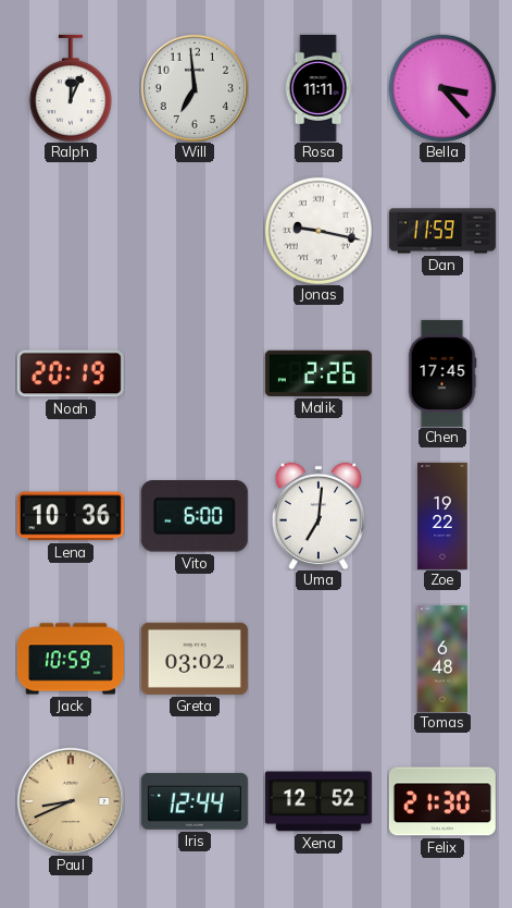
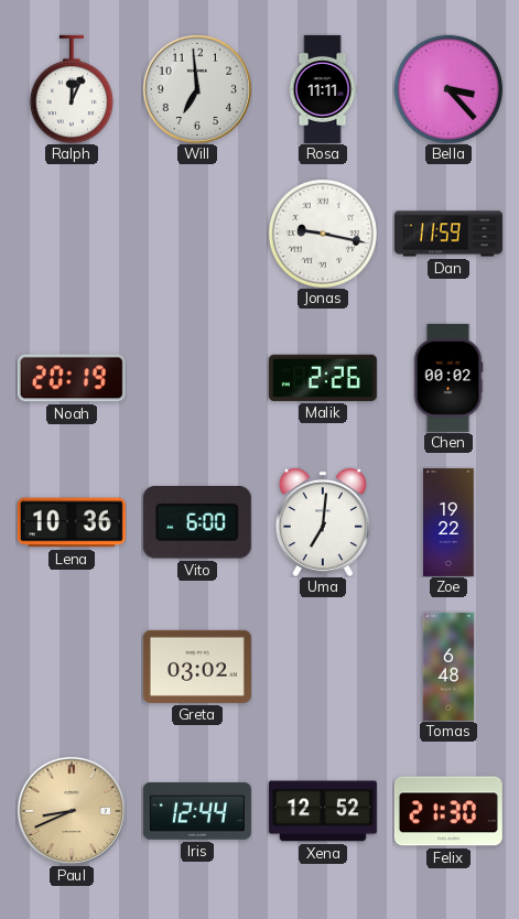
Chen: 17:45 -> 00:02
Jack: 10:59 -> none
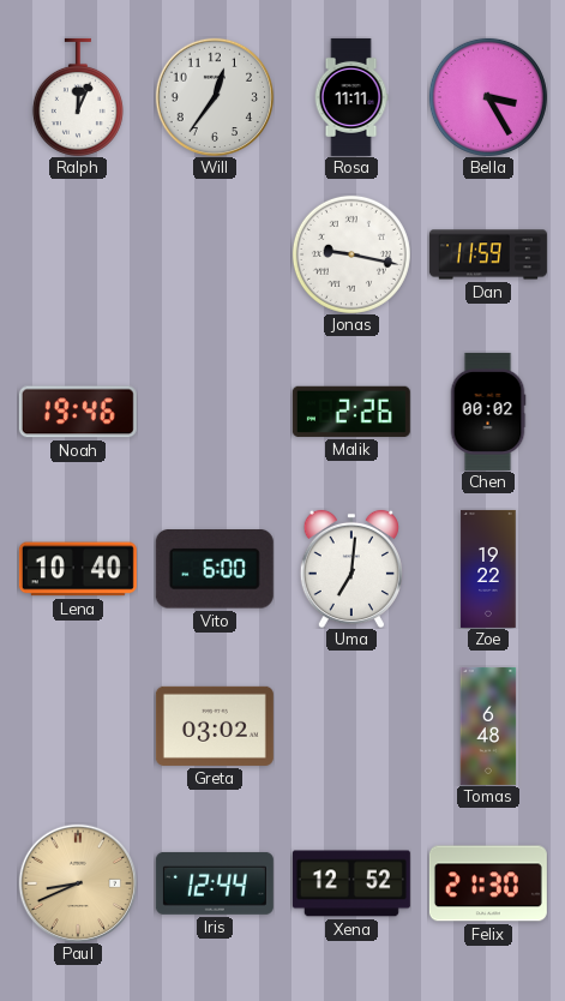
Will: 6:59 -> 12:36
Bella: 3:23 -> 3:25
Noah: 20:19 -> 19:46
Lena: 10:36 -> 10:40
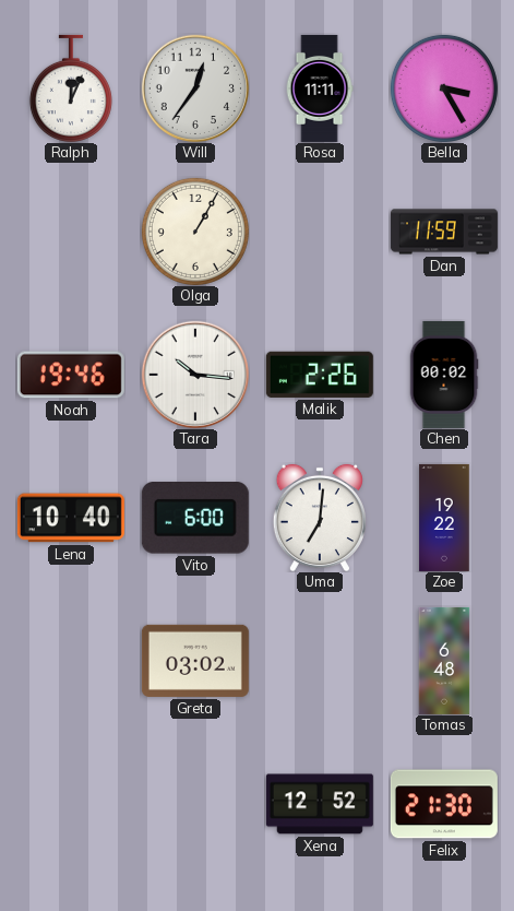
Olga: none -> 1:05
Jonas: 9:17 -> none
Tara: none -> 10:16
Paul: 8:41 -> none
Iris: 12:44 -> none
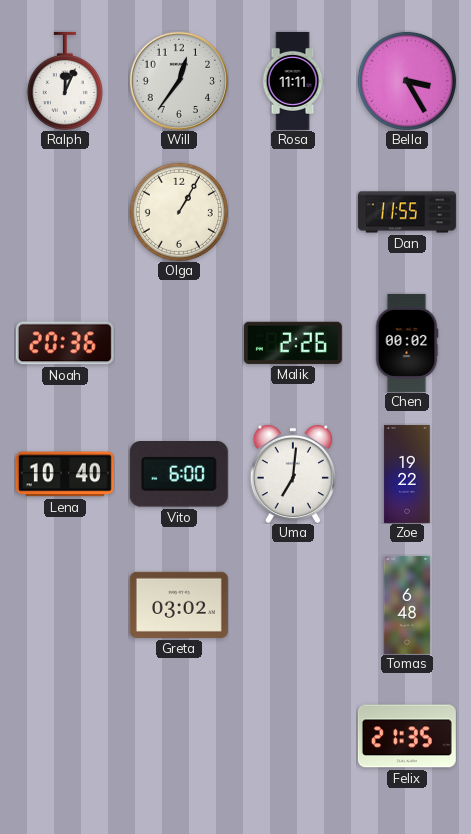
Dan: 11:59 -> 11:55
Noah: 19:46 -> 20:36
Tara: 10:16 -> none
Xena: 12:52 -> none
Felix: 21:30 -> 21:35
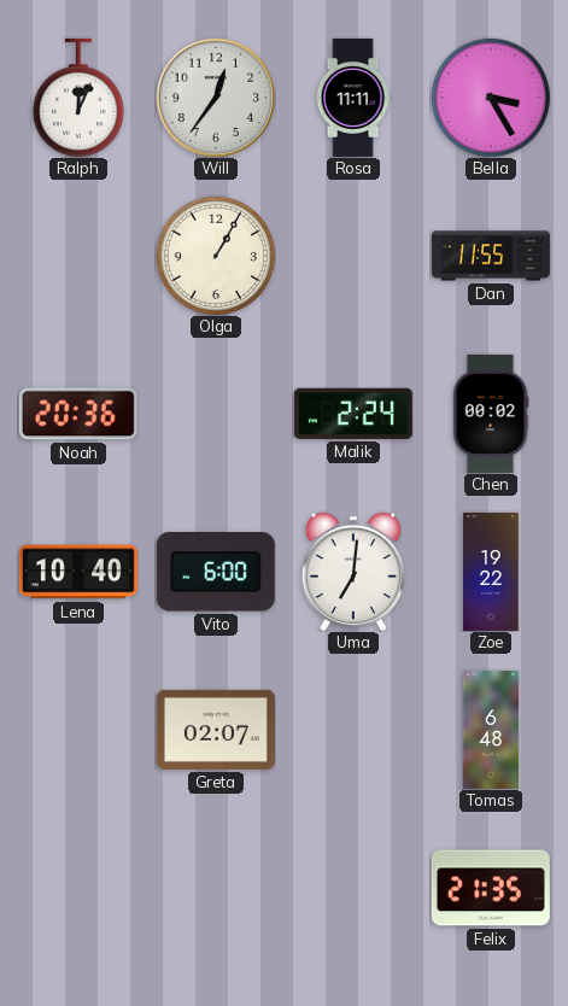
Malik: 2:26 -> 2:24
Greta: 03:02 -> 02:07
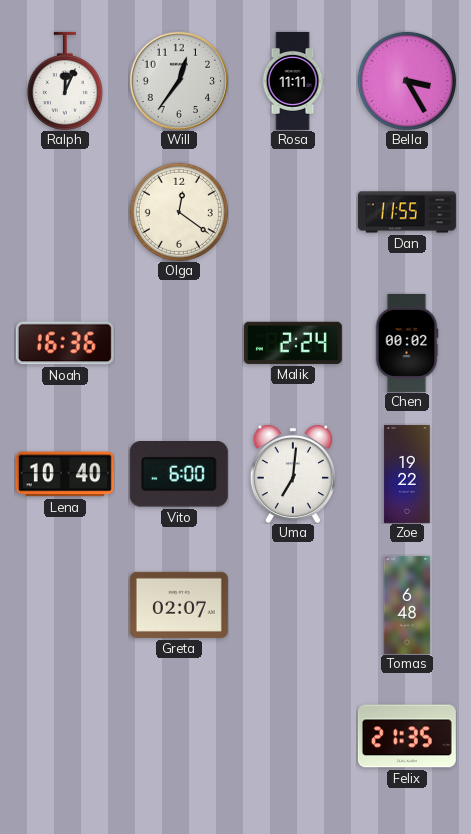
Olga: 1:05 -> 12:21
Noah: 20:36 -> 16:36
